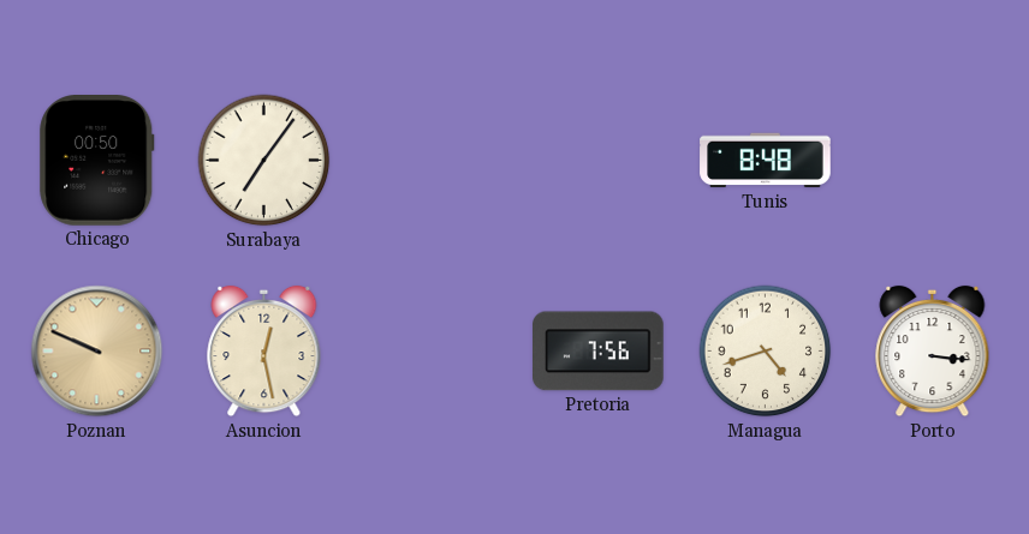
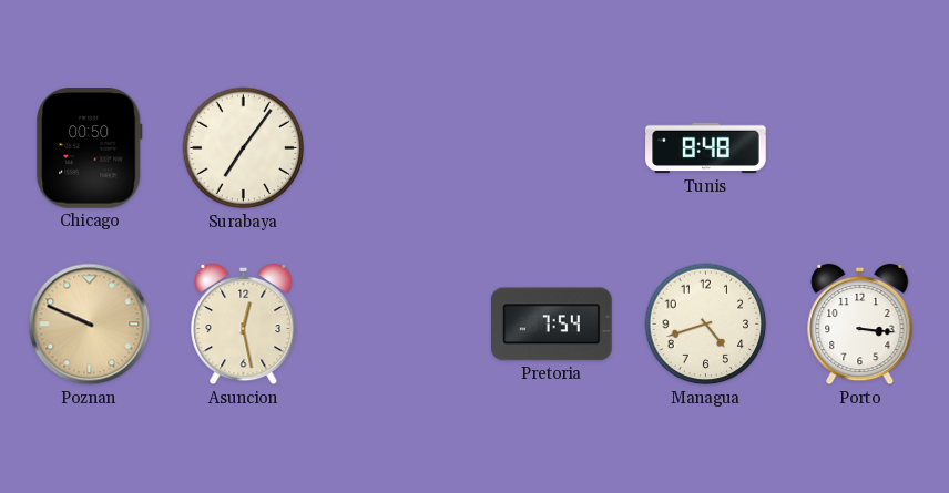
Pretoria: 7:56 -> 7:54
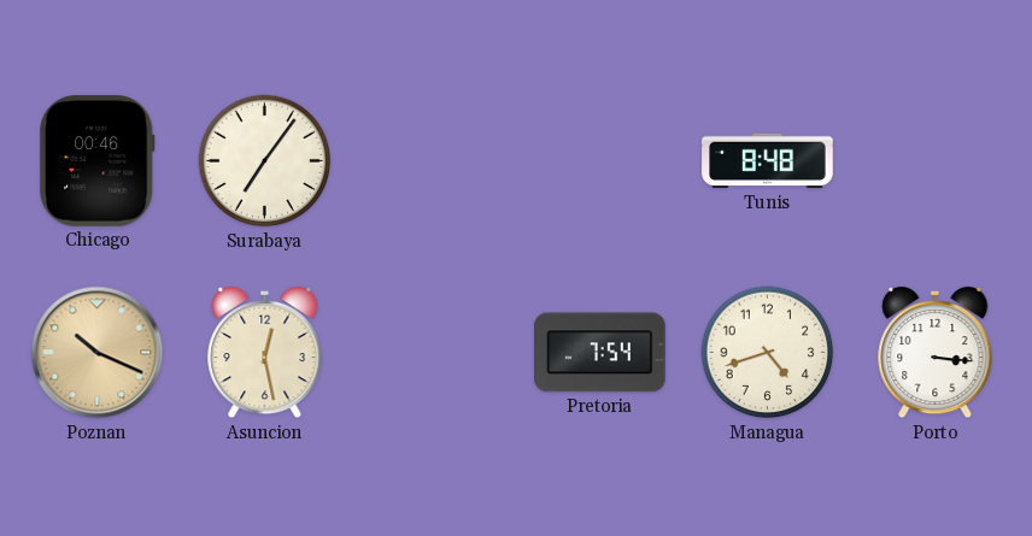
Chicago: 00:50 -> 00:46
Poznan: 9:49 -> 10:19
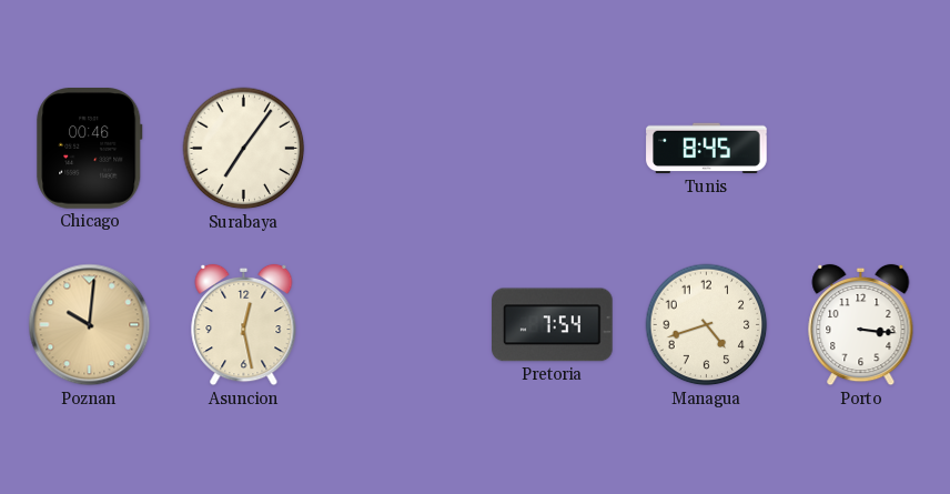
Tunis: 8:48 -> 8:45
Poznan: 10:19 -> 10:01
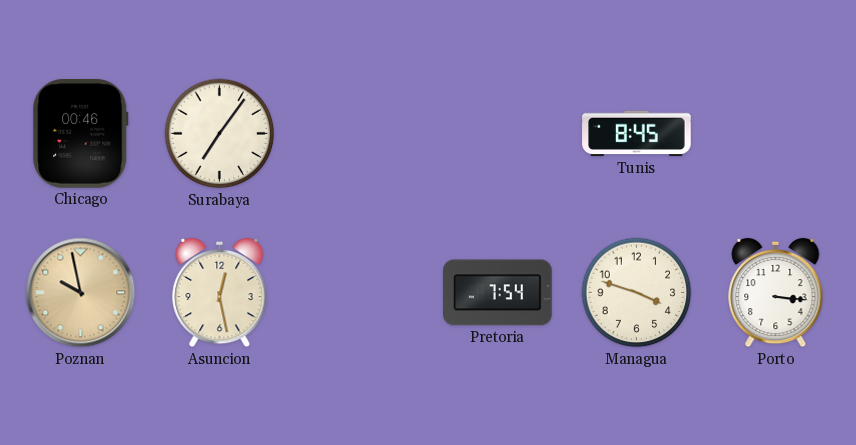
Poznan: 10:01 -> 9:58
Managua: 4:42 -> 3:48
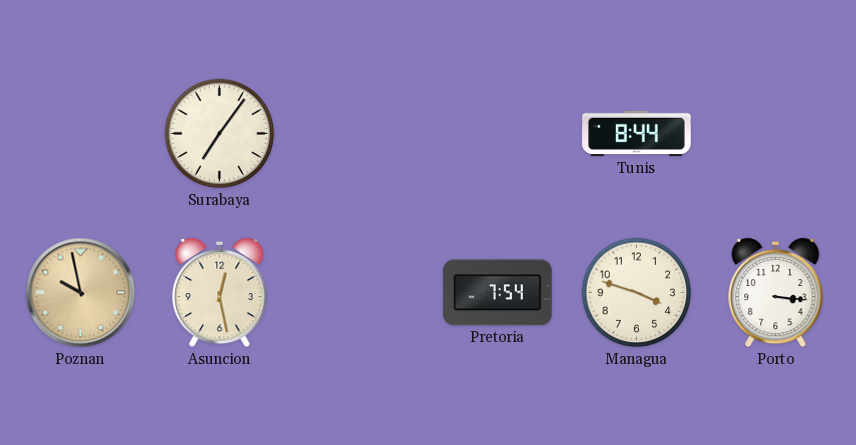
Chicago: 00:46 -> none
Tunis: 8:45 -> 8:44
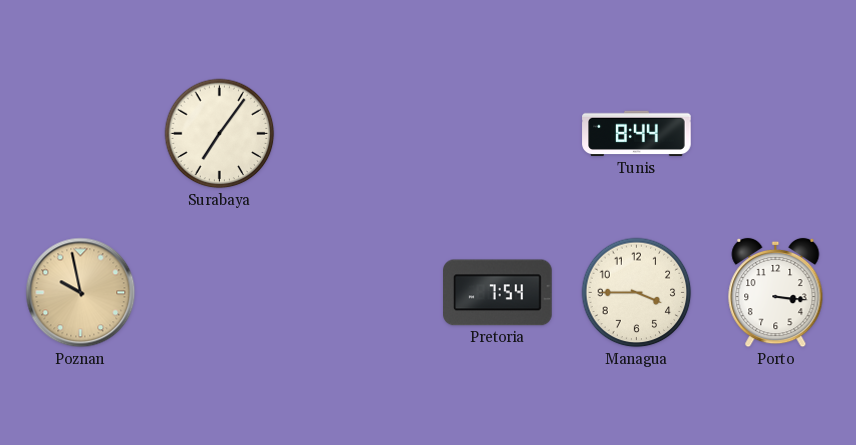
Asuncion: 12:28 -> none
Managua: 3:48 -> 3:45
